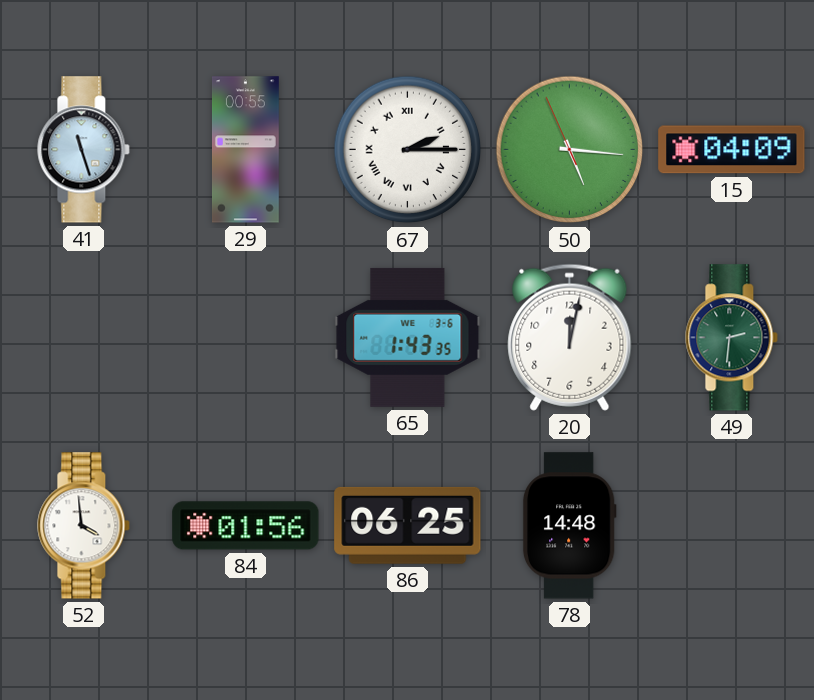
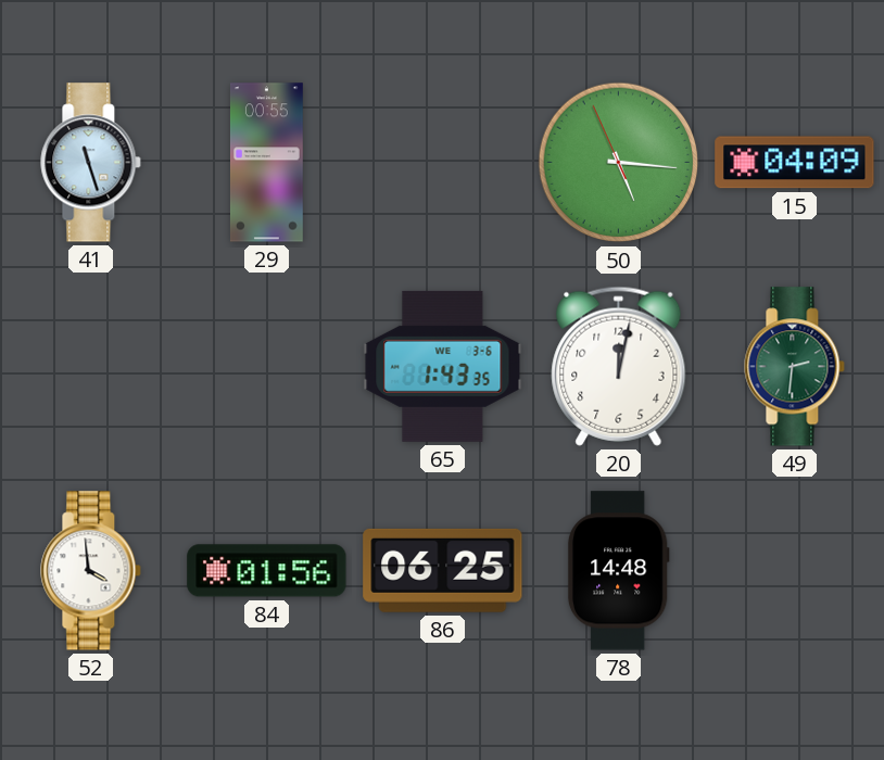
67: 2:15 -> none
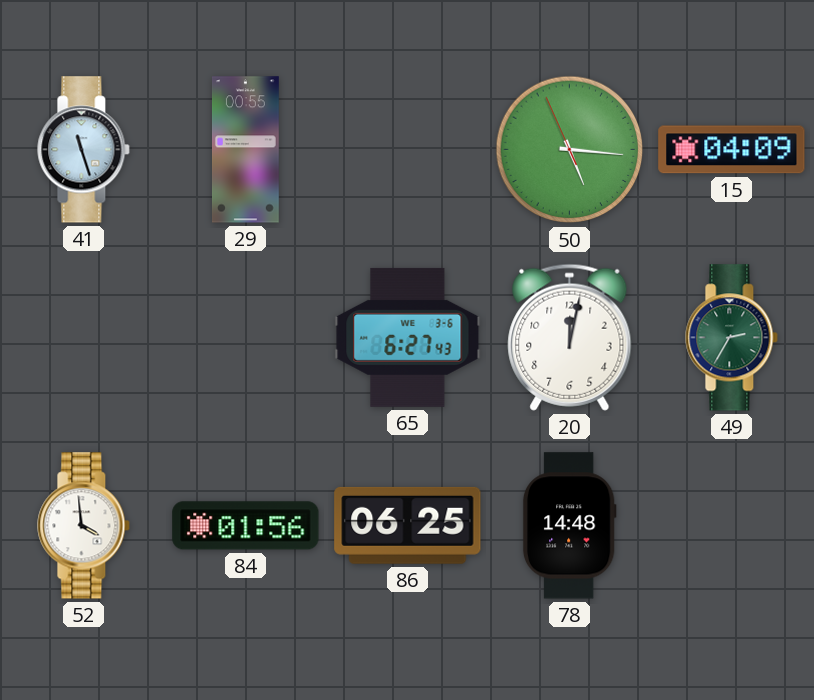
65: 1:43 -> 6:27
49: 2:31 -> 2:35
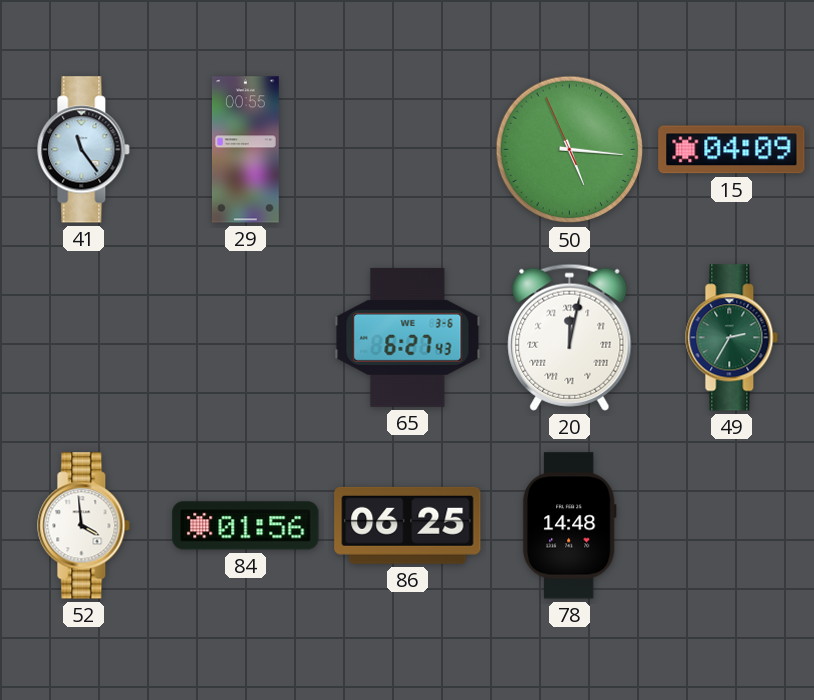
41: 11:27 -> 11:24
20 numerals: Arabic -> Roman
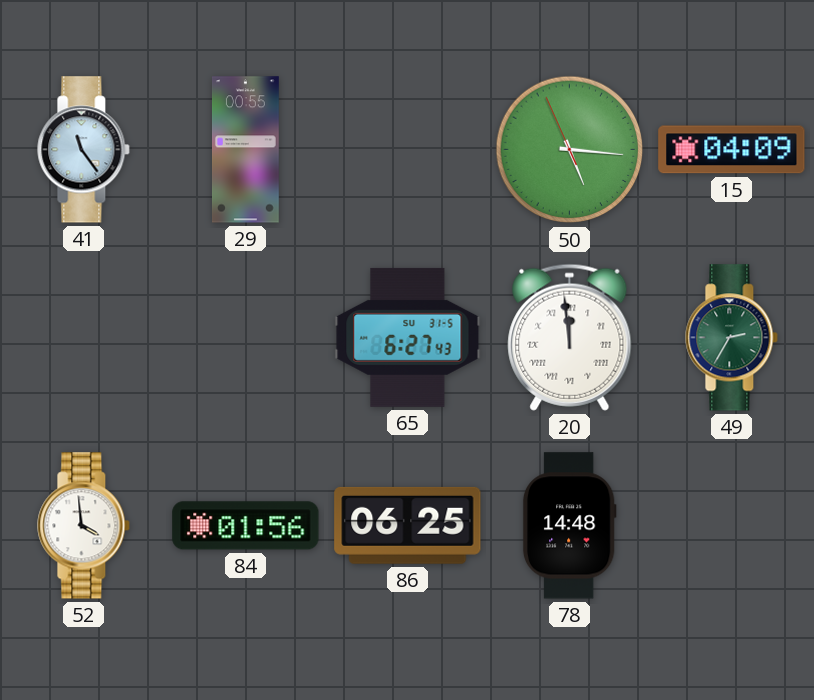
65 date: WE 3-6 -> SU 31-5
20: 12:02 -> 11:59
